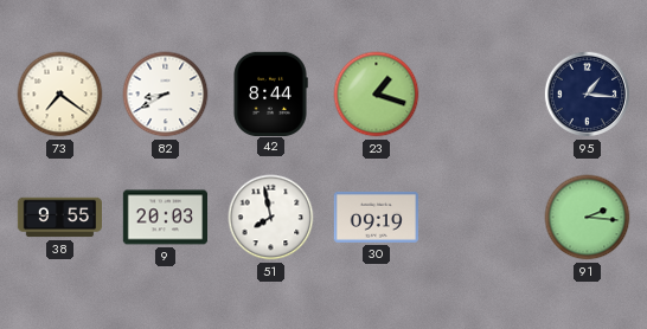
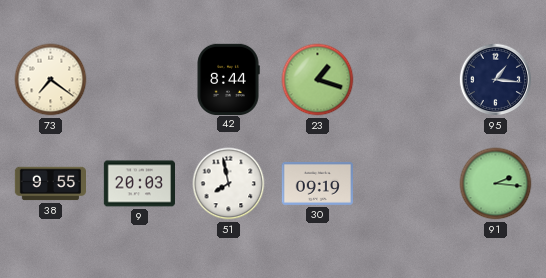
82: 8:40 -> none
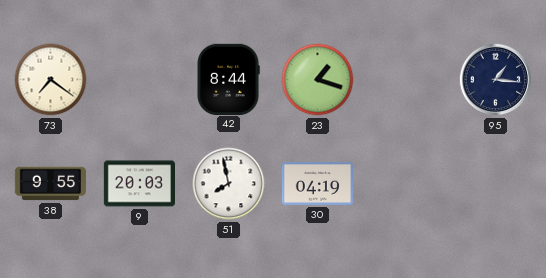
30: 09:19 -> 04:19
91: 2:16 -> none
